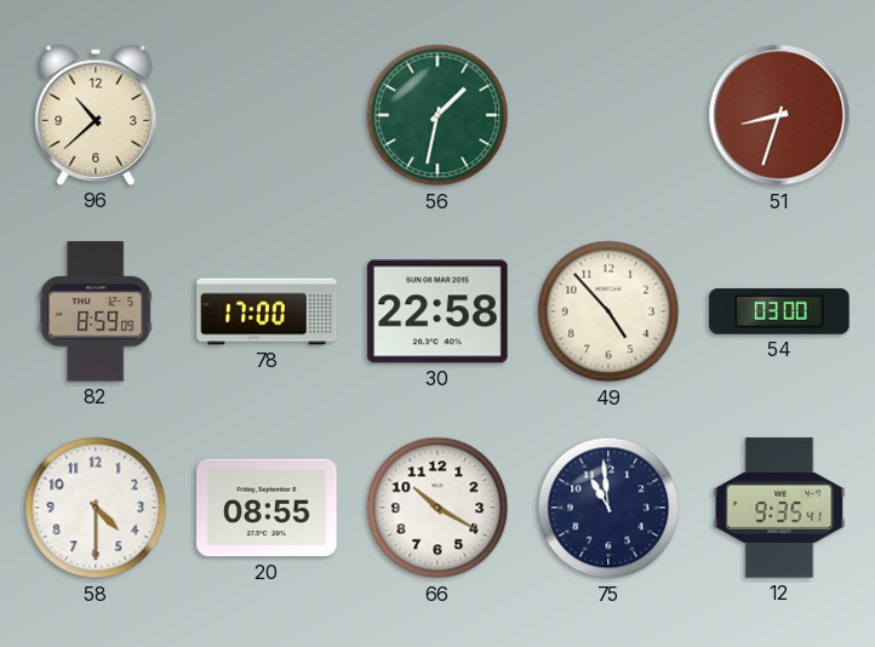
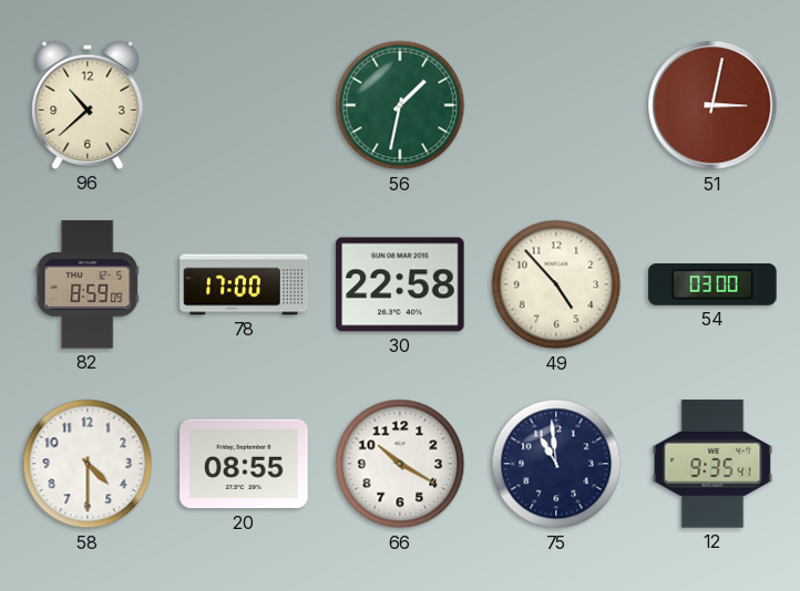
51: 8:33 -> 3:02
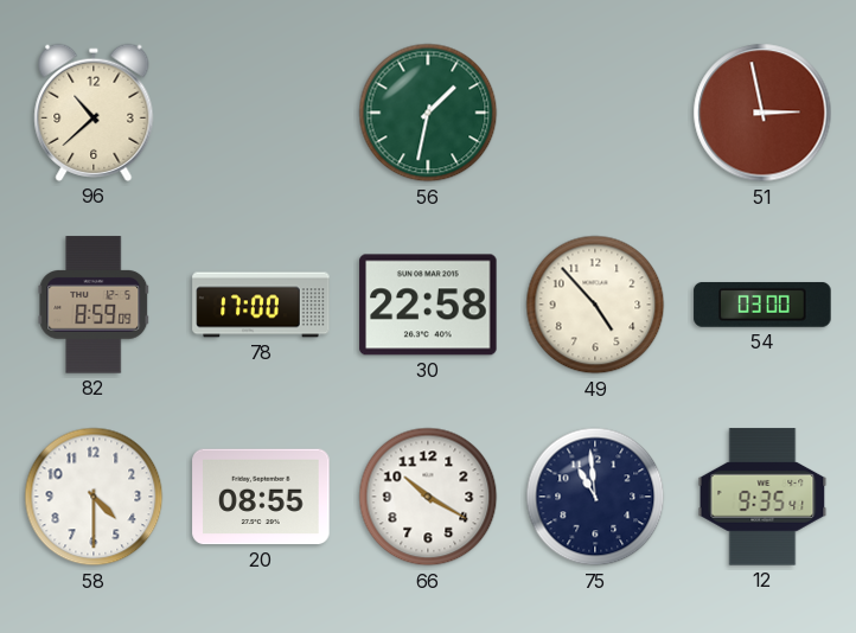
51: 3:02 -> 2:58
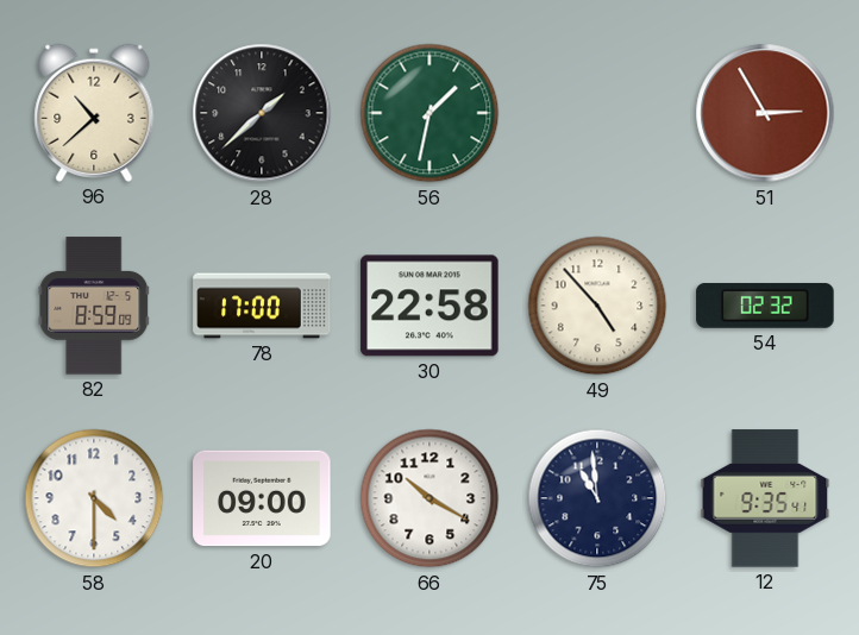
28: none -> 1:38
51: 2:58 -> 2:55
54: 03:00 -> 02:32
20: 08:55 -> 09:00
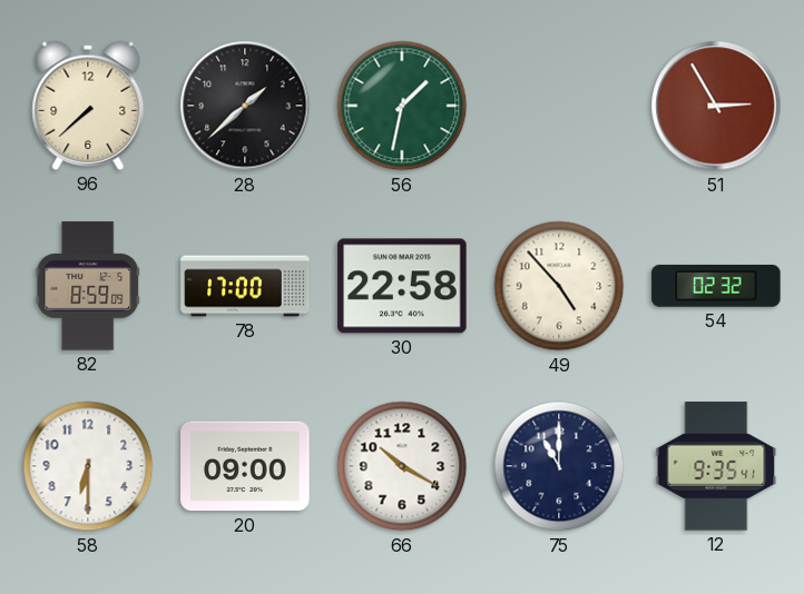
96: 10:38 -> 7:38
58: 4:30 -> 6:30
75: 10:59 -> 11:00
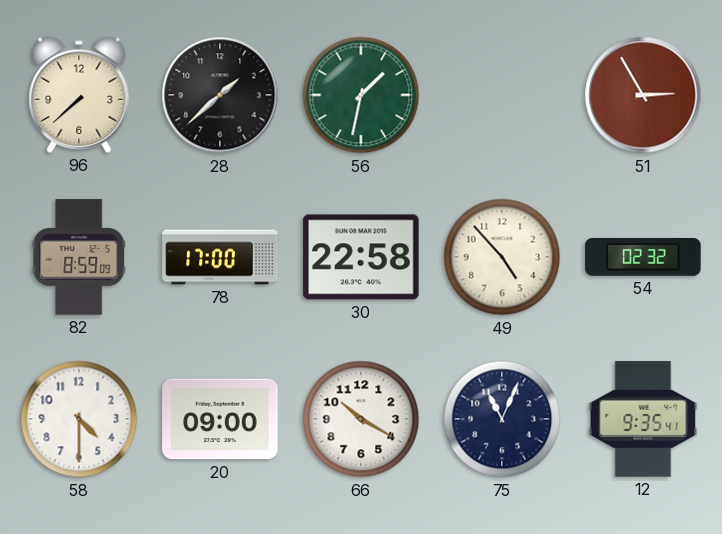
58: 6:30 -> 4:30
75: 11:00 -> 11:04
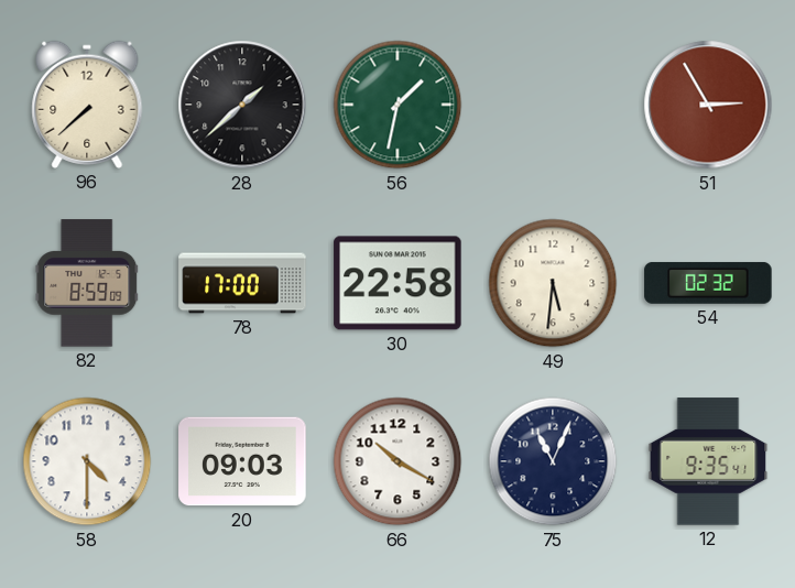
49: 4:53 -> 5:31
20: 09:00 -> 09:03
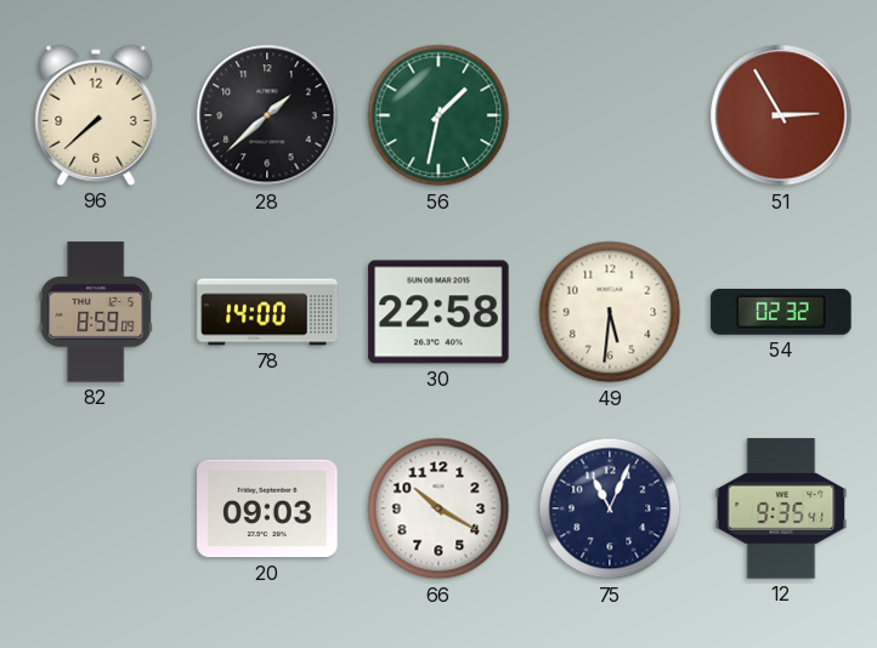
78: 17:00 -> 14:00
58: 4:30 -> none
